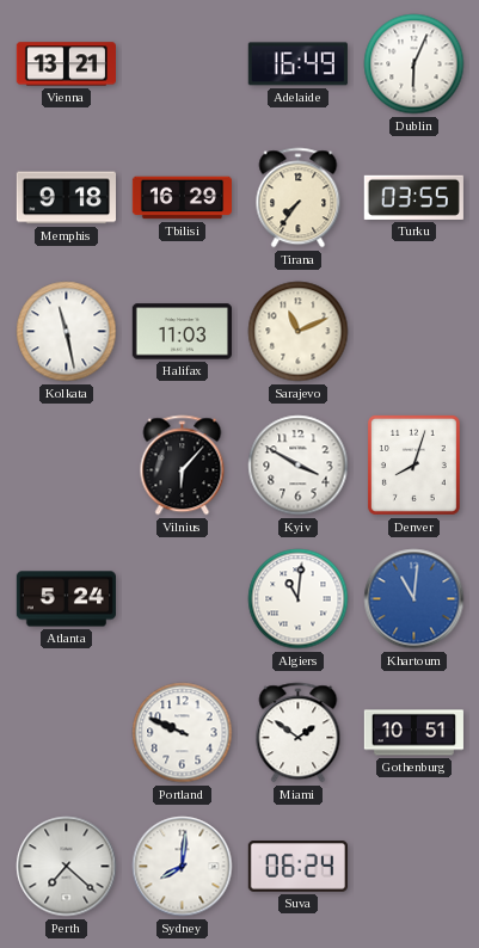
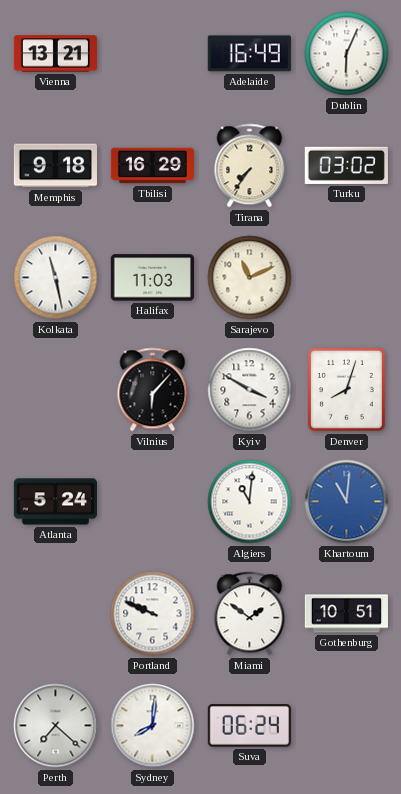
Turku: 03:55 -> 03:02
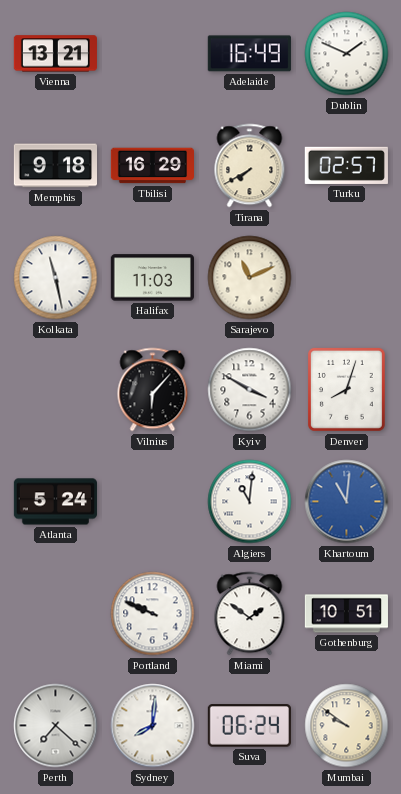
Dublin: 6:04 -> 1:49
Tirana: 7:36 -> 7:40
Turku: 03:02 -> 02:57
Mumbai: none -> 9:51
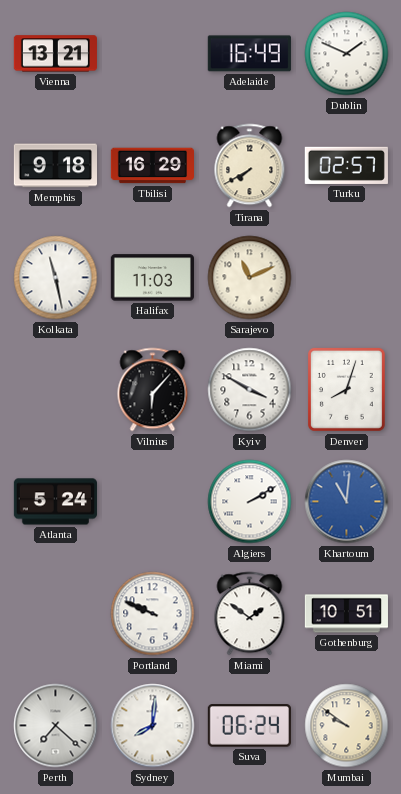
Algiers: 11:01 -> 2:10
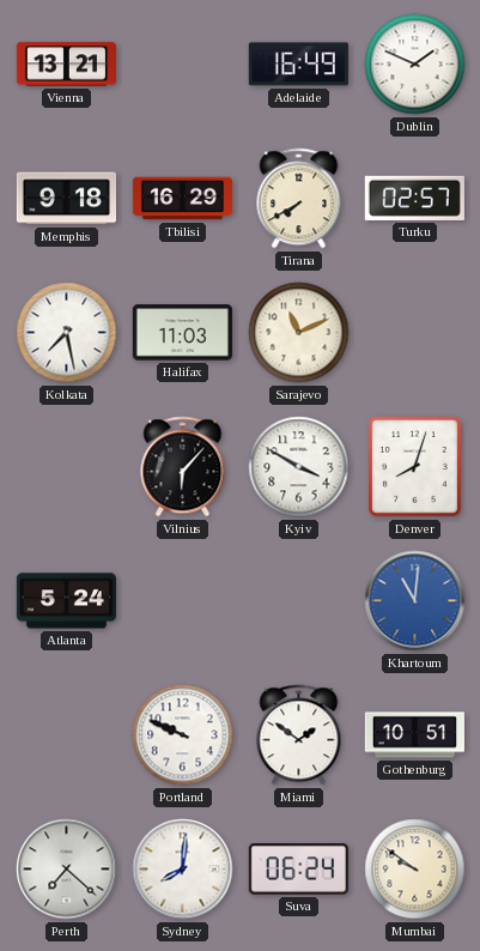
Kolkata: 11:28 -> 7:28
Algiers: 2:10 -> none
